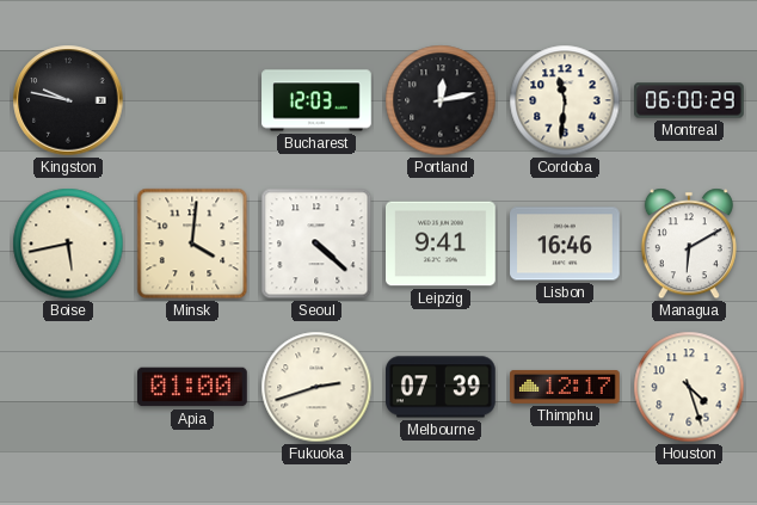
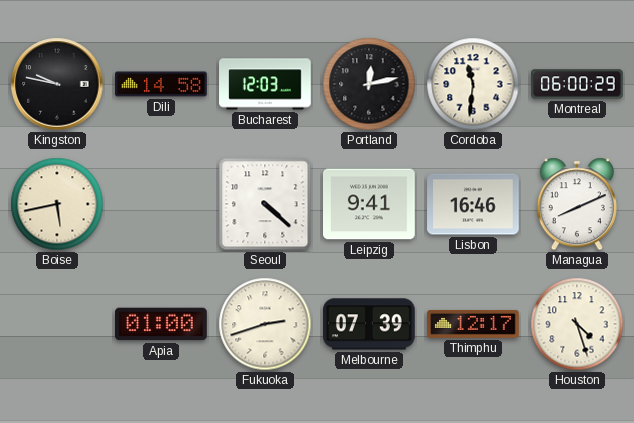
Dili: none -> 14:58
Minsk: 4:01 -> none
Managua: 6:10 -> 8:11
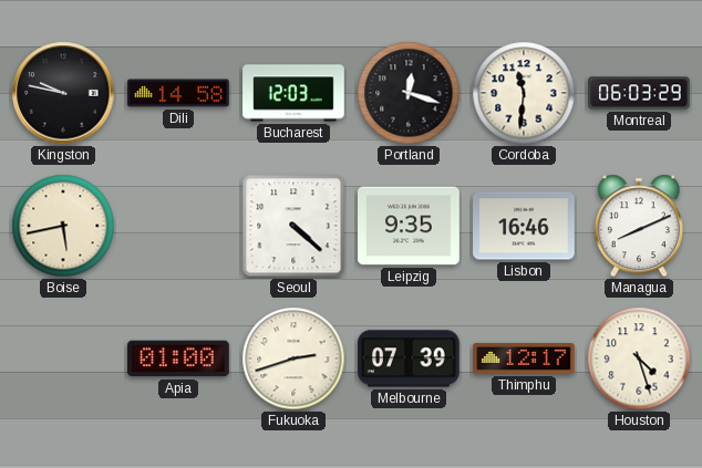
Portland: 12:13 -> 12:18
Montreal: 06:00 -> 06:03
Leipzig: 9:41 -> 9:35
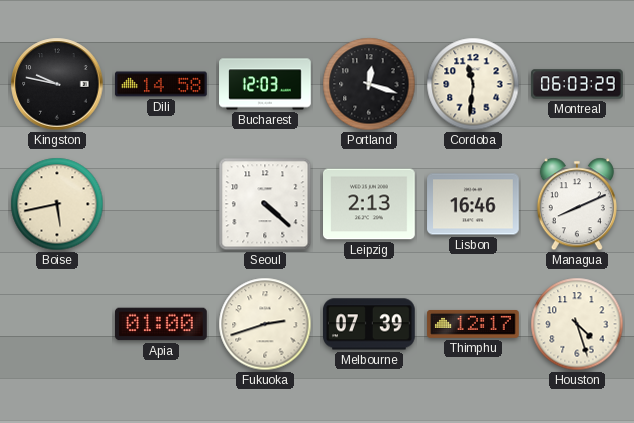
Leipzig: 9:35 -> 2:13
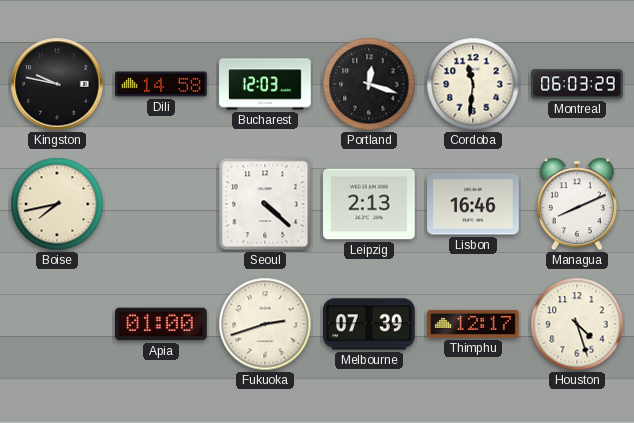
Boise: 5:43 -> 7:43
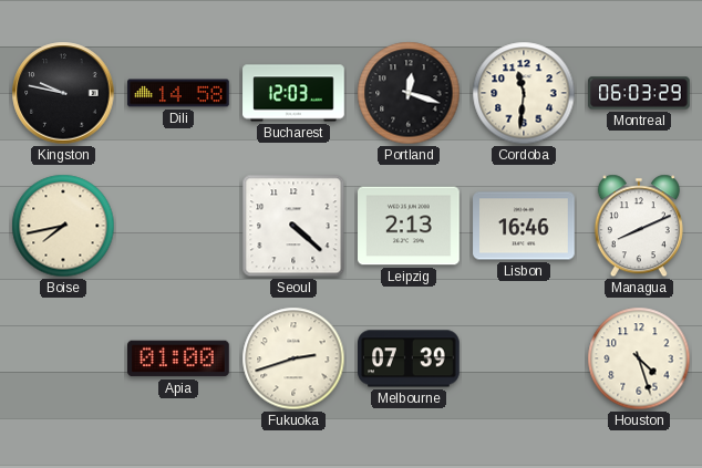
Thimphu: 12:17 -> none
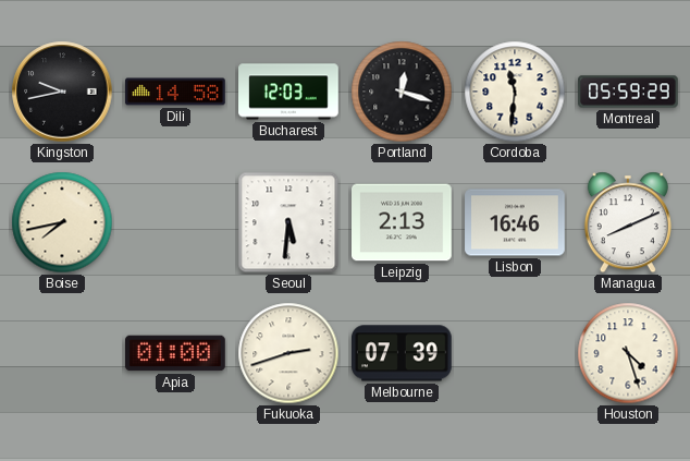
Kingston: 9:47 -> 9:43
Montreal: 06:03 -> 05:59
Seoul: 4:22 -> 5:31
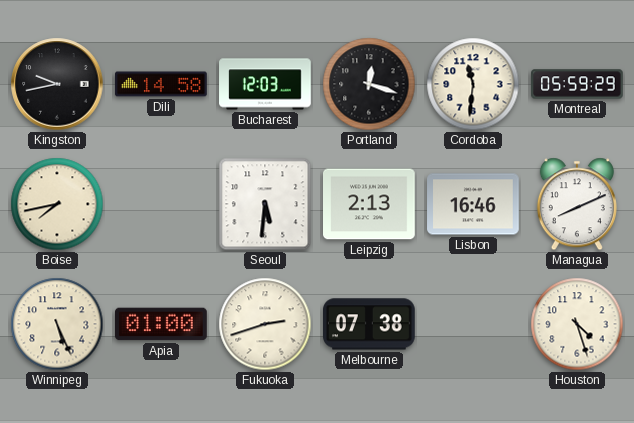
Winnipeg: none -> 5:26
Melbourne: 07:39 -> 07:38
